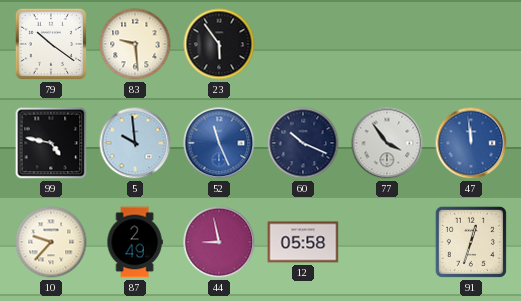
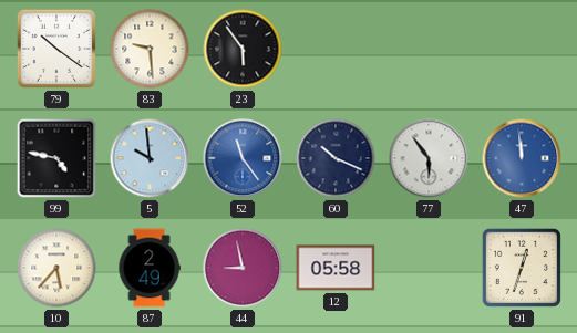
52: 11:26 -> 11:24
77: 3:54 -> 5:54
10: 9:37 -> 5:37
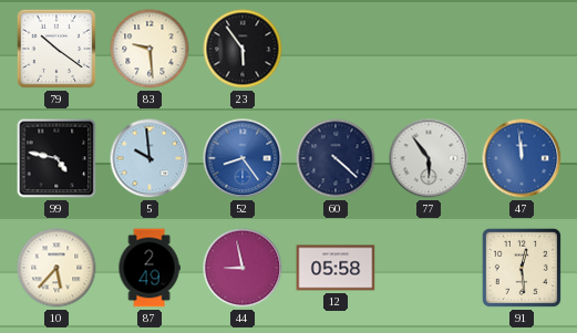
52: 11:24 -> 8:24
60: 10:19 -> 4:22
91: 12:33 -> 12:29
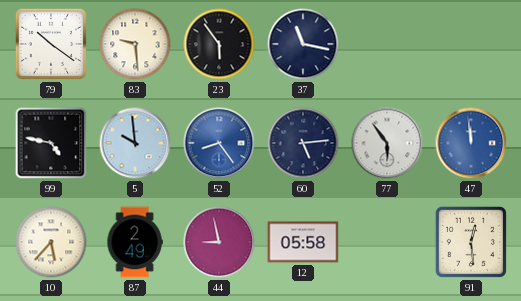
37: none -> 11:17
60: 4:22 -> 5:14
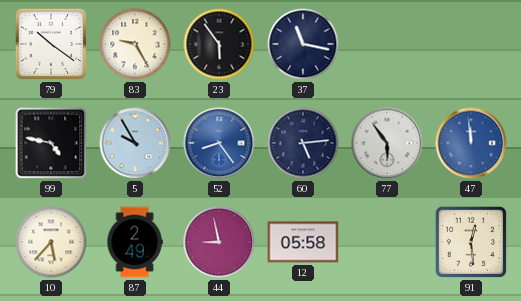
83: 9:29 -> 9:25
5: 9:59 -> 9:55
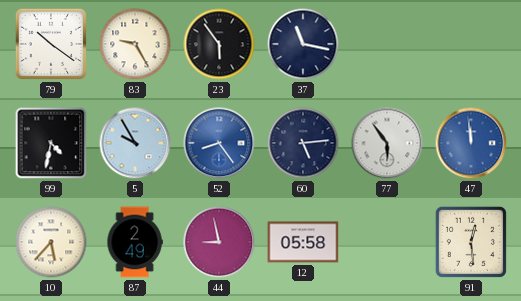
99: 4:47 -> 4:32
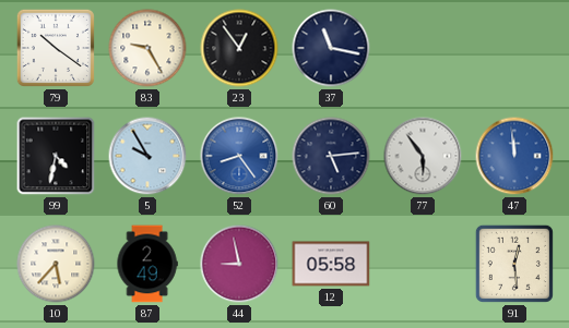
23: 5:54 -> 12:54
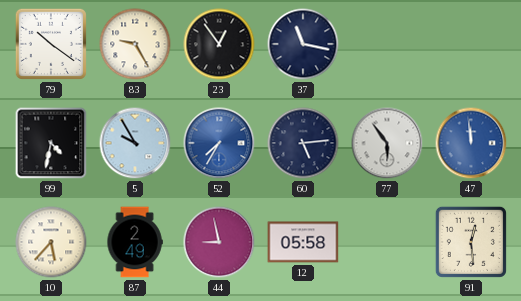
52: 8:24 -> 7:35
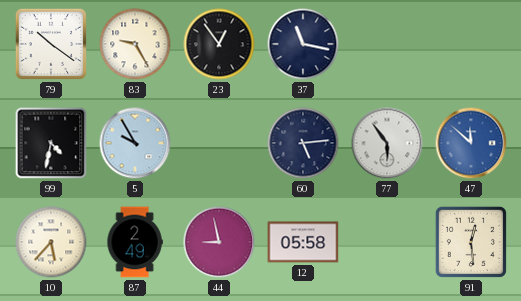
52: 7:35 -> none
47: 11:59 -> 11:52
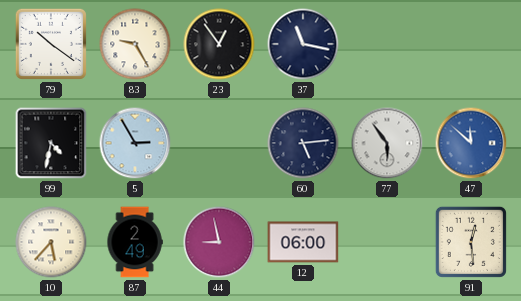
5: 9:55 -> 2:55
12: 05:58 -> 06:00
